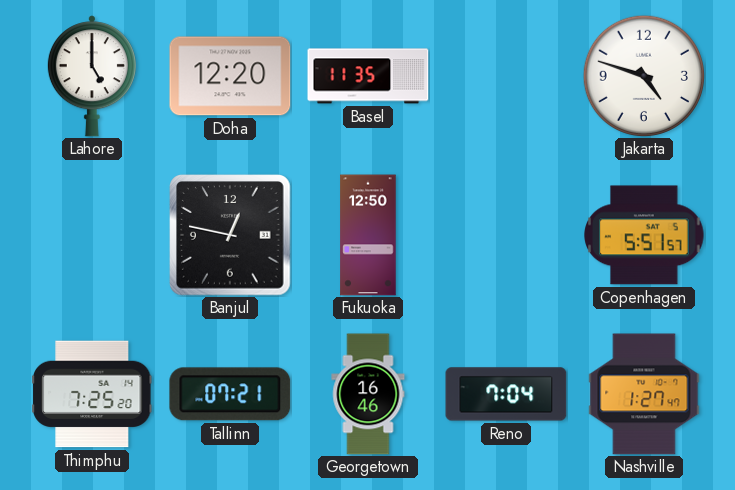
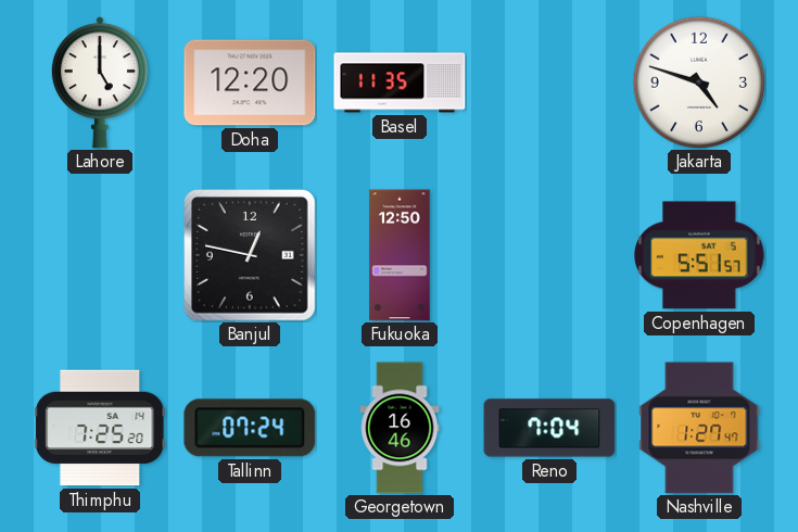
Tallinn: 07:21 -> 07:24
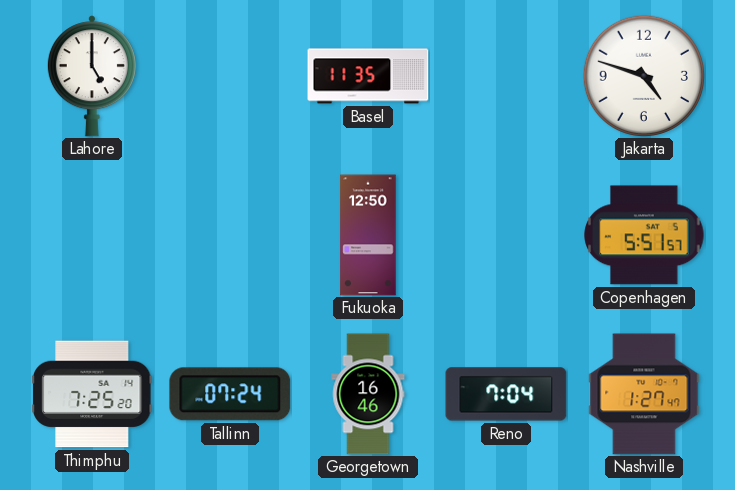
Doha: 12:20 -> none
Banjul: 12:47 -> none
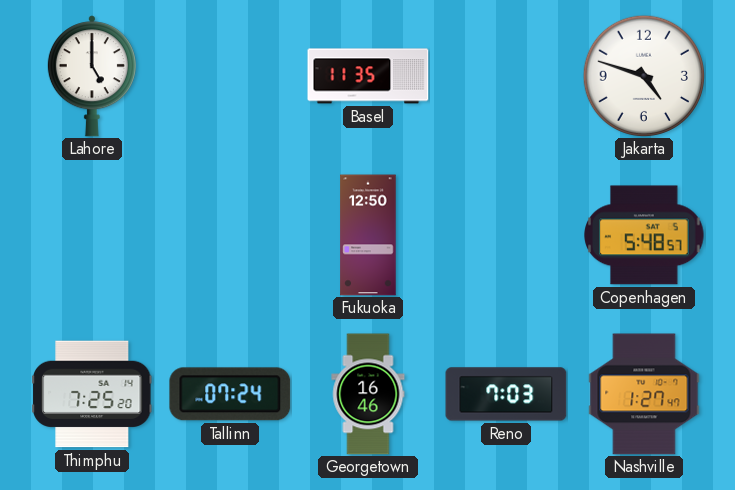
Copenhagen: 5:51 -> 5:48
Reno: 7:04 -> 7:03
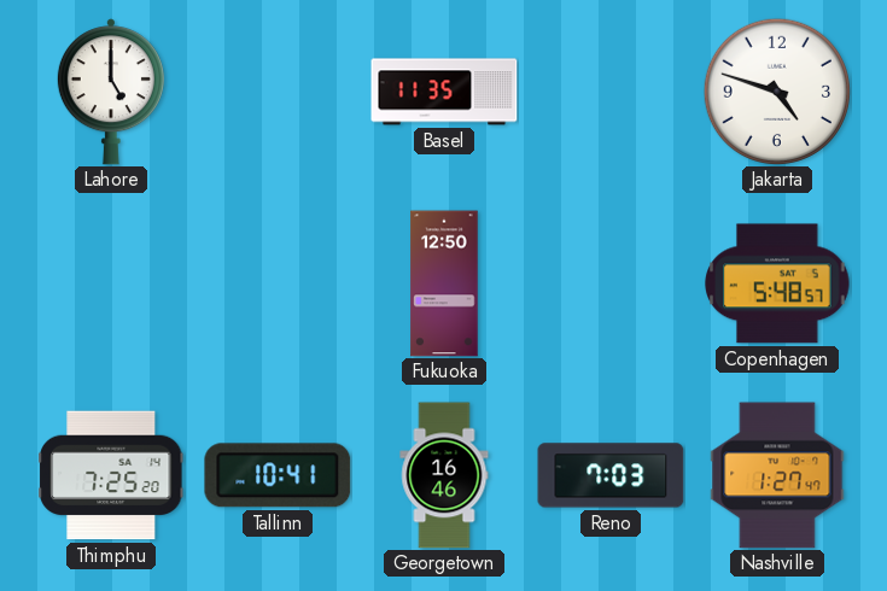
Tallinn: 07:24 -> 10:41
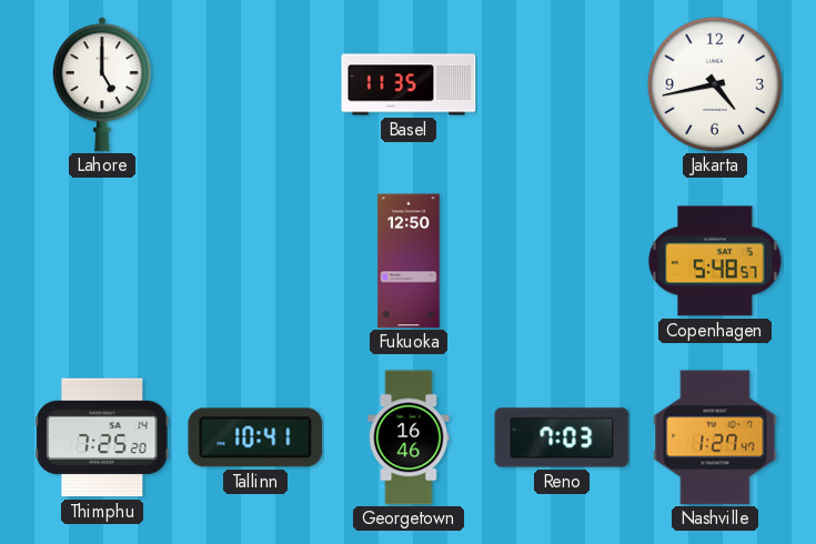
Jakarta: 4:48 -> 4:43
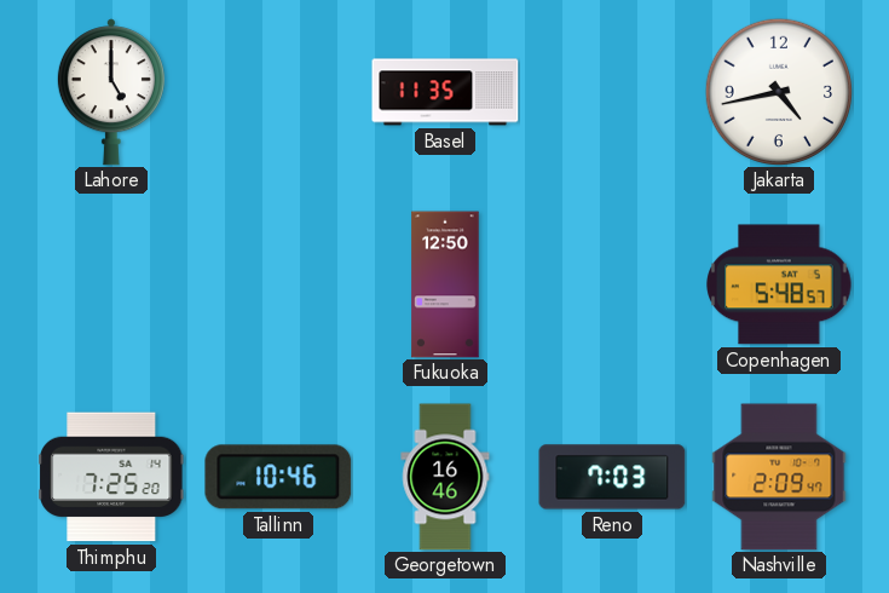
Tallinn: 10:41 -> 10:46
Nashville: 1:27 -> 2:09
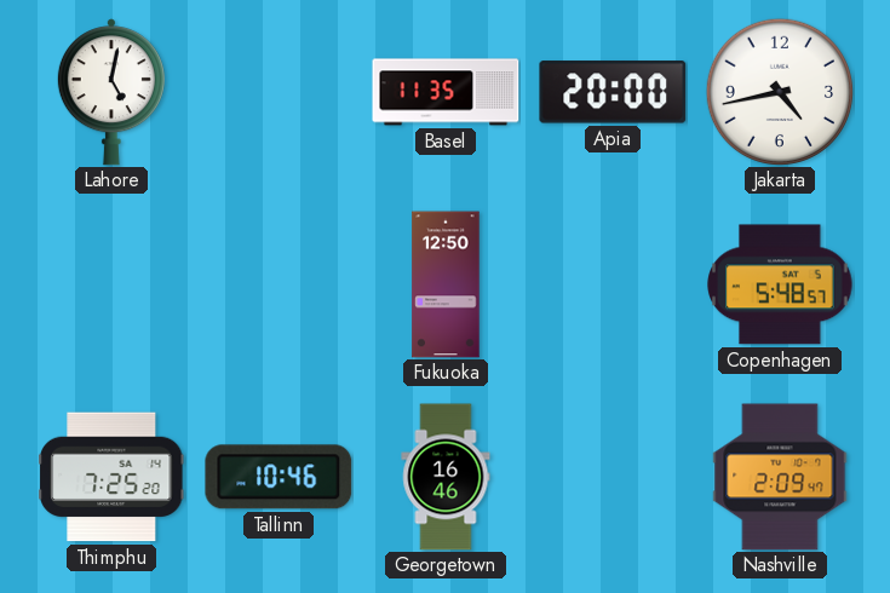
Lahore: 5:00 -> 5:02
Apia: none -> 20:00
Reno: 7:03 -> none
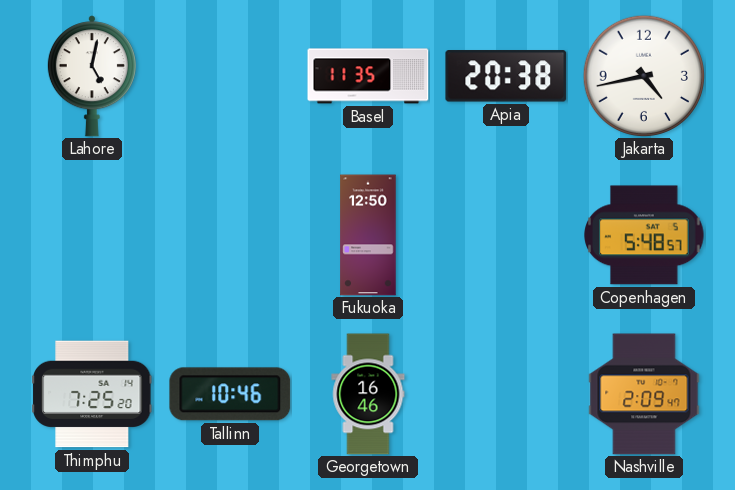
Apia: 20:00 -> 20:38
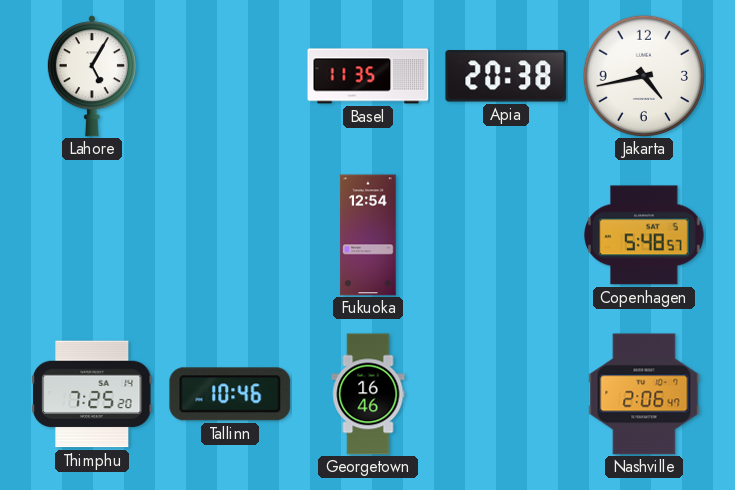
Lahore: 5:02 -> 5:05
Fukuoka: 12:50 -> 12:54
Nashville: 2:09 -> 2:06
